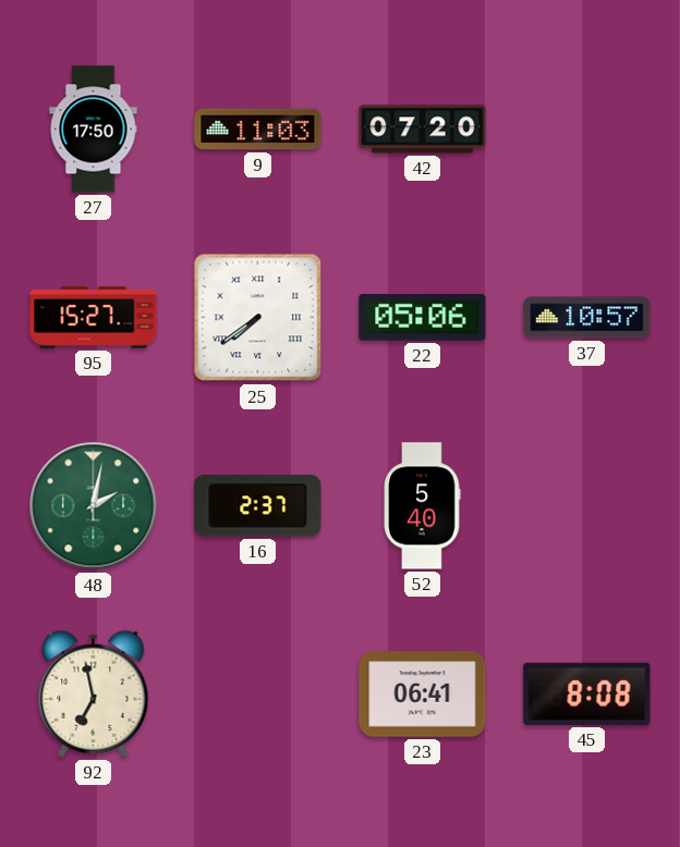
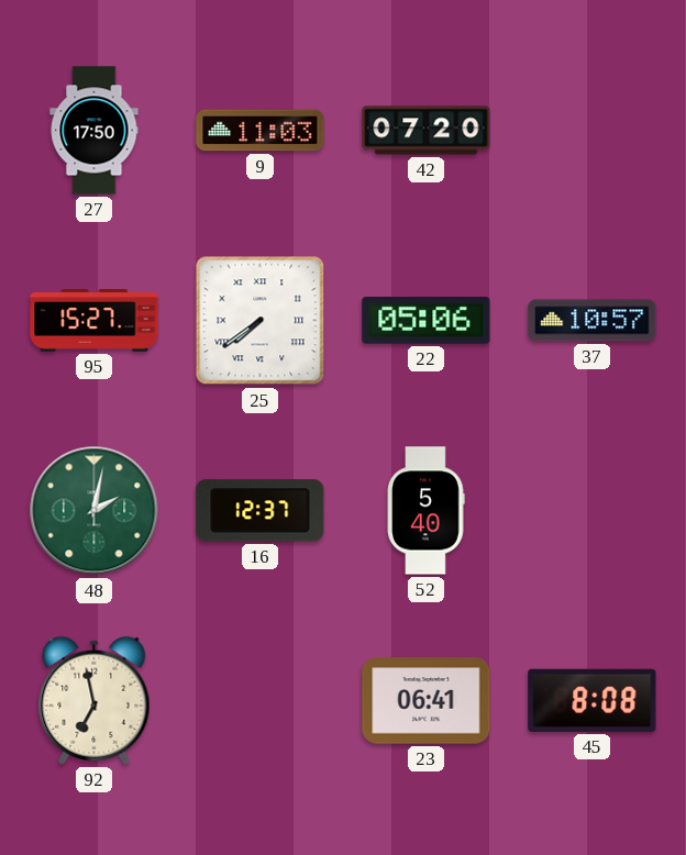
16: 2:37 -> 12:37
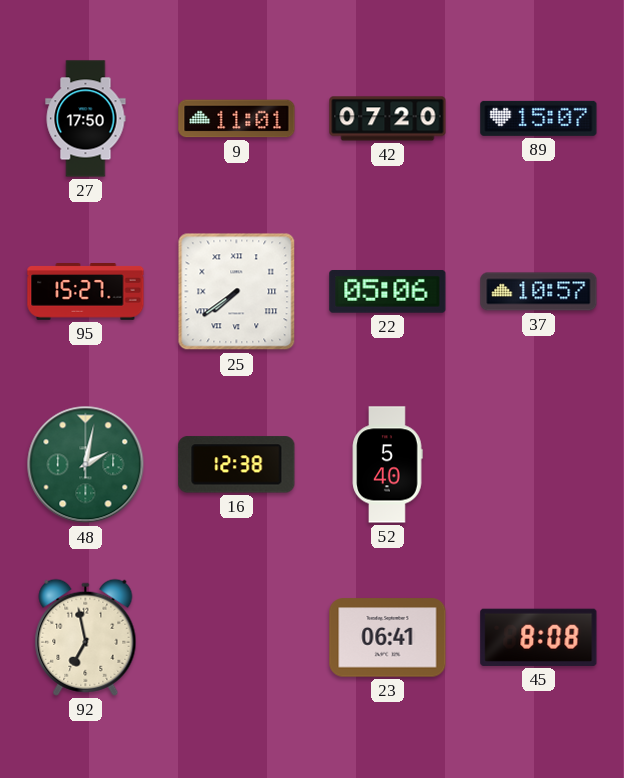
9: 11:03 -> 11:01
89: none -> 15:07
16: 12:37 -> 12:38
